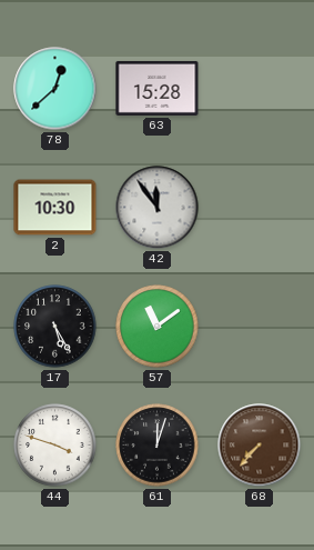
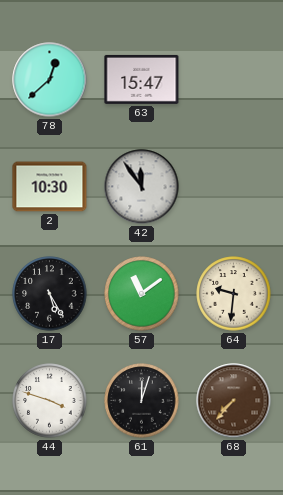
63: 15:28 -> 15:47
64: none -> 9:31
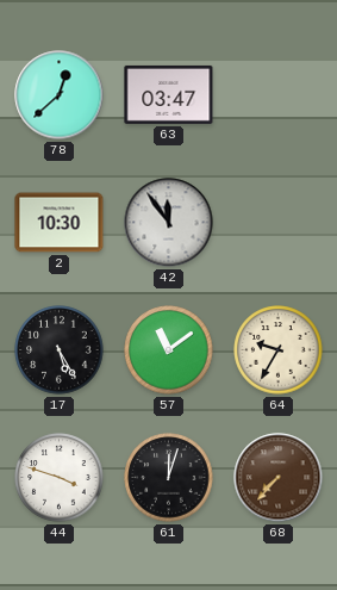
63: 15:47 -> 03:47
64: 9:31 -> 9:35
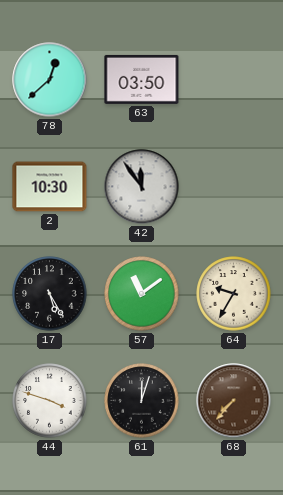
63: 03:47 -> 03:50
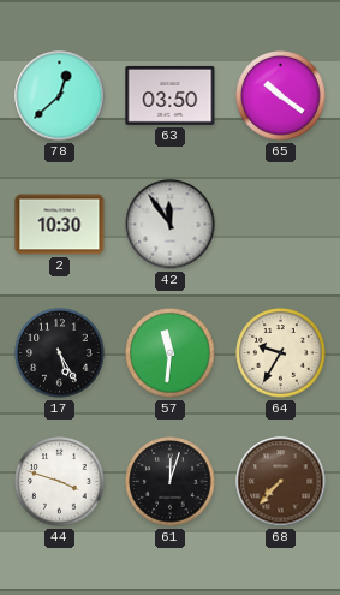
65: none -> 10:21
57: 11:09 -> 11:31
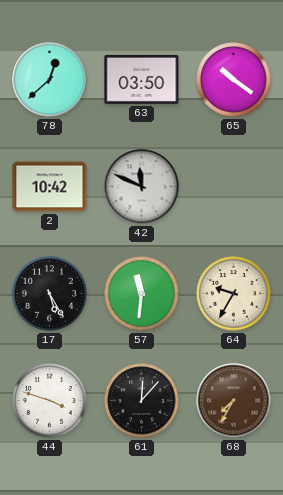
2: 10:30 -> 10:42
42: 11:54 -> 11:49
61: 12:03 -> 12:07
68: 7:37 -> 7:35
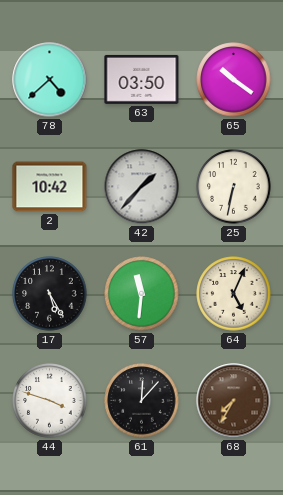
78: 12:38 -> 4:38
42: 11:49 -> 1:37
25: none -> 6:32
64: 9:35 -> 5:04
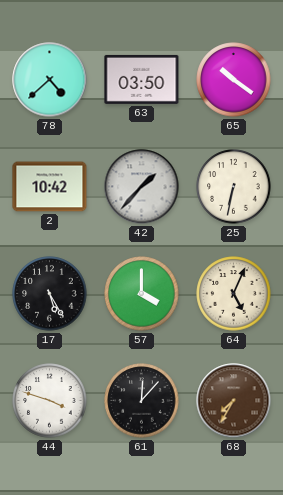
57: 11:31 -> 4:00
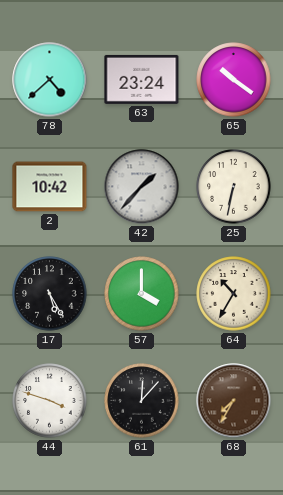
63: 03:50 -> 23:24
64: 5:04 -> 10:35
